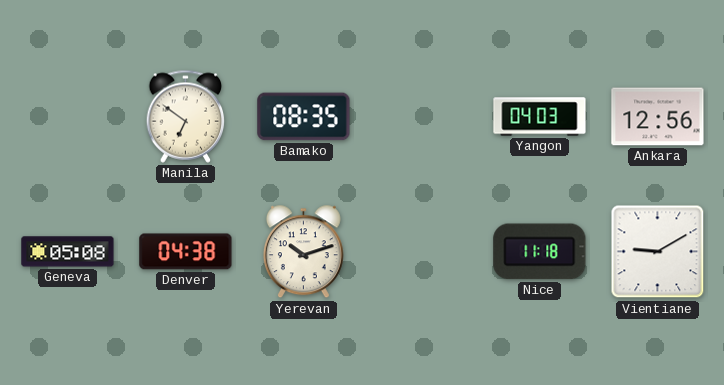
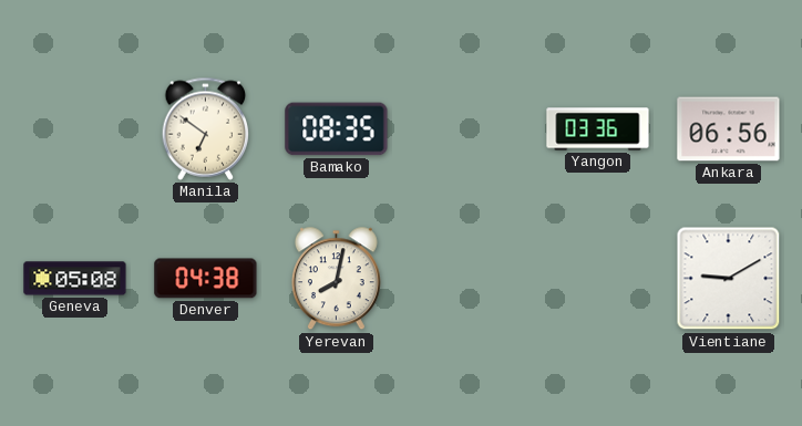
Yangon: 04:03 -> 03:36
Ankara: 12:56 -> 06:56
Yerevan: 10:12 -> 8:02
Nice: 11:18 -> none
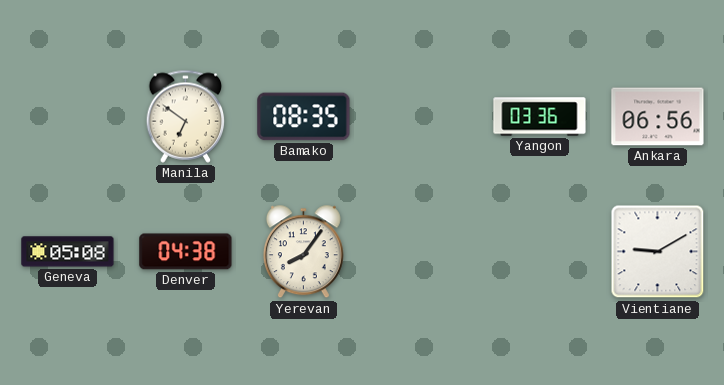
Yerevan: 8:02 -> 8:06
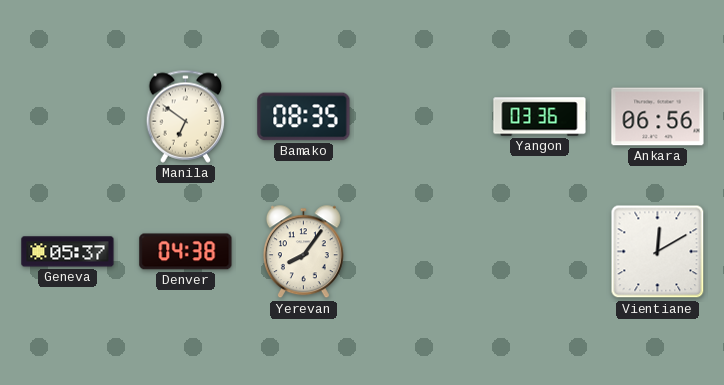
Geneva: 05:08 -> 05:37
Vientiane: 9:10 -> 12:10
